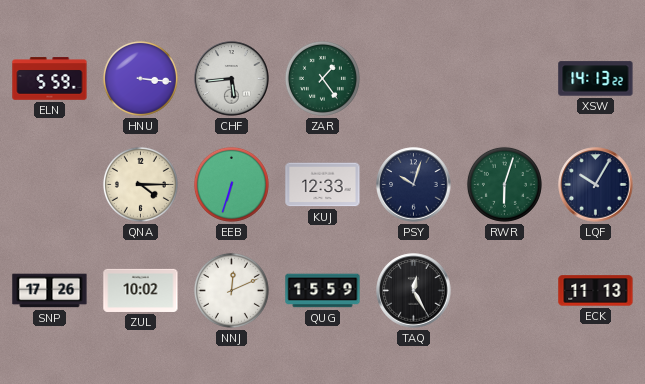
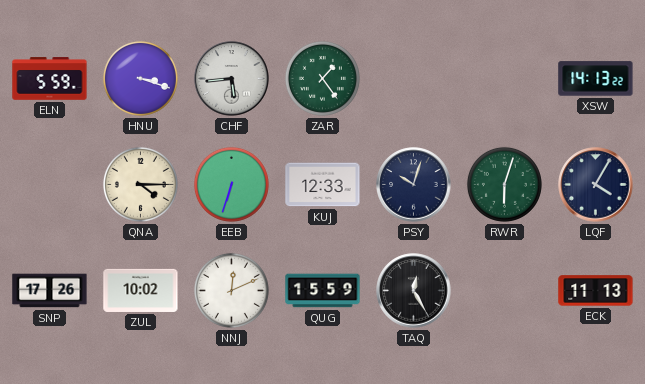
HNU: 3:16 -> 3:18
LQF: 10:05 -> 4:05
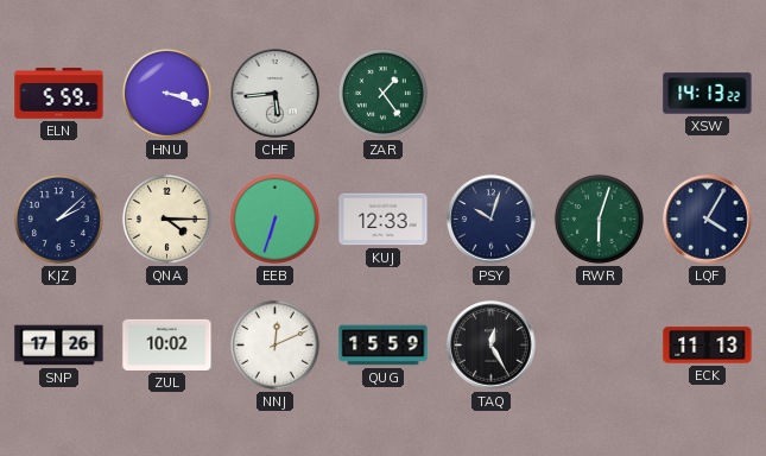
KJZ: none -> 2:08
